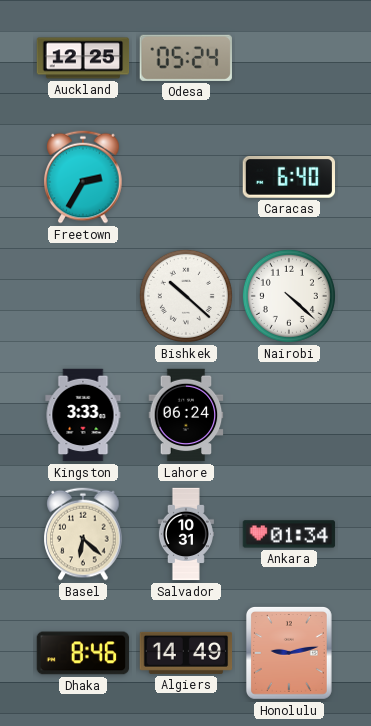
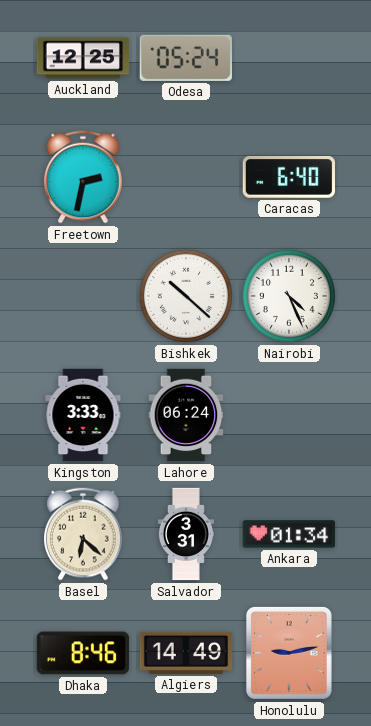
Freetown: 2:35 -> 2:32
Nairobi: 4:22 -> 4:26
Salvador: 10:31 -> 3:31
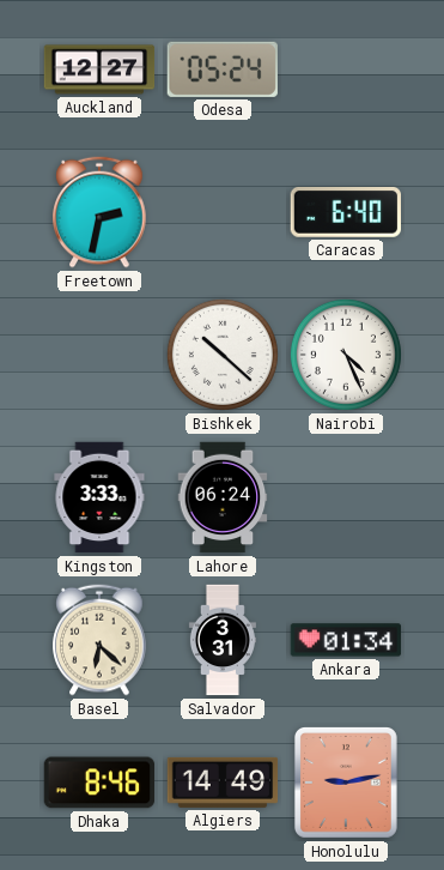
Auckland: 12:25 -> 12:27
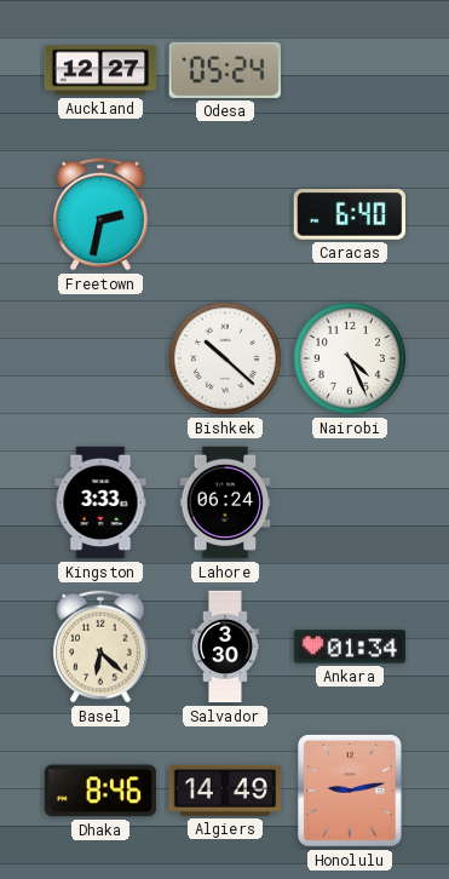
Salvador: 3:31 -> 3:30
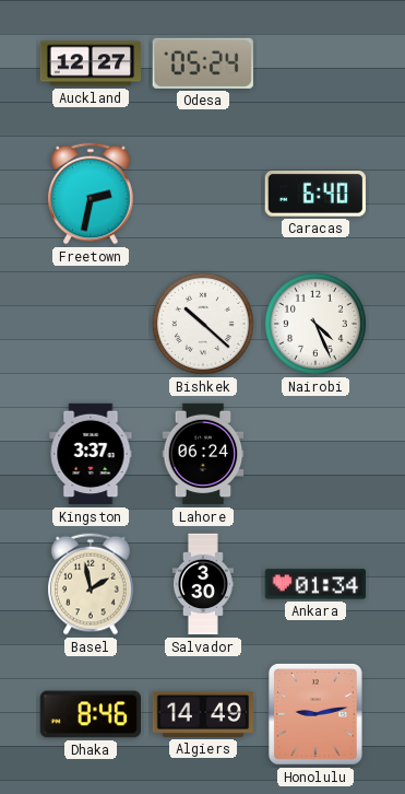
Kingston: 3:33 -> 3:37
Basel: 6:22 -> 1:58
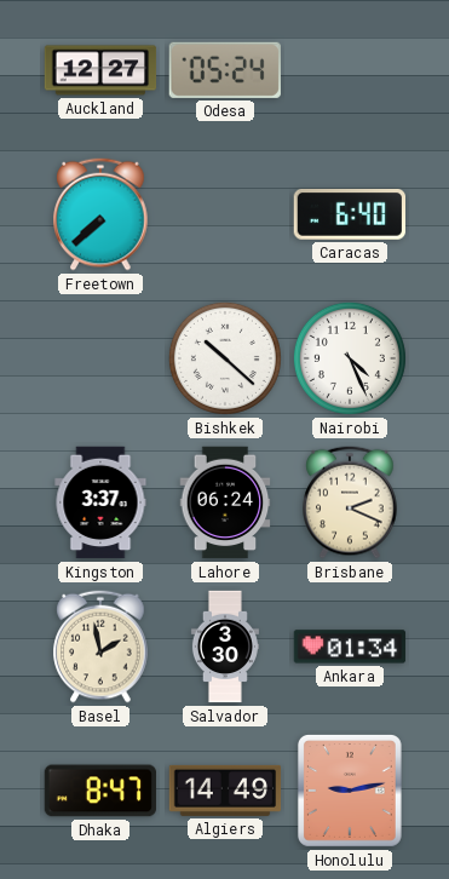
Freetown: 2:32 -> 7:38
Brisbane: none -> 2:19
Dhaka: 8:46 -> 8:47
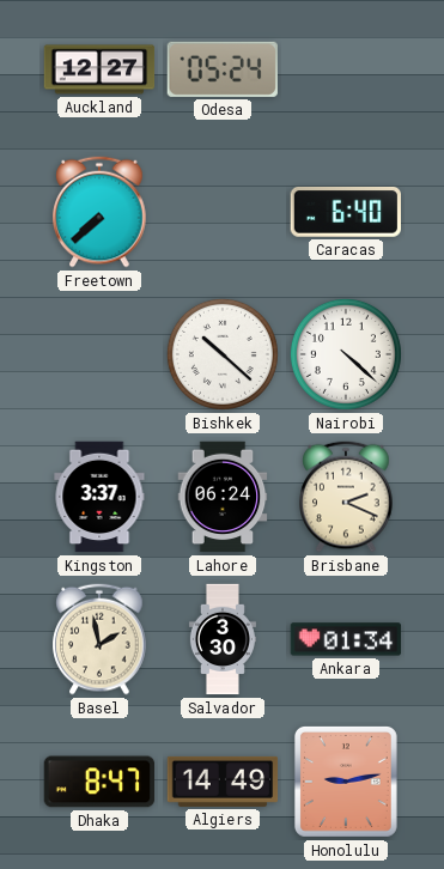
Nairobi: 4:26 -> 4:22
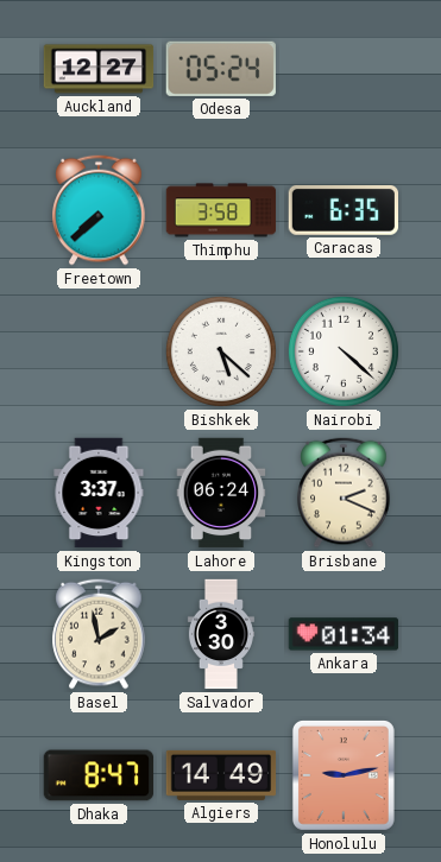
Thimphu: none -> 3:58
Caracas: 6:40 -> 6:35
Bishkek: 10:22 -> 5:22
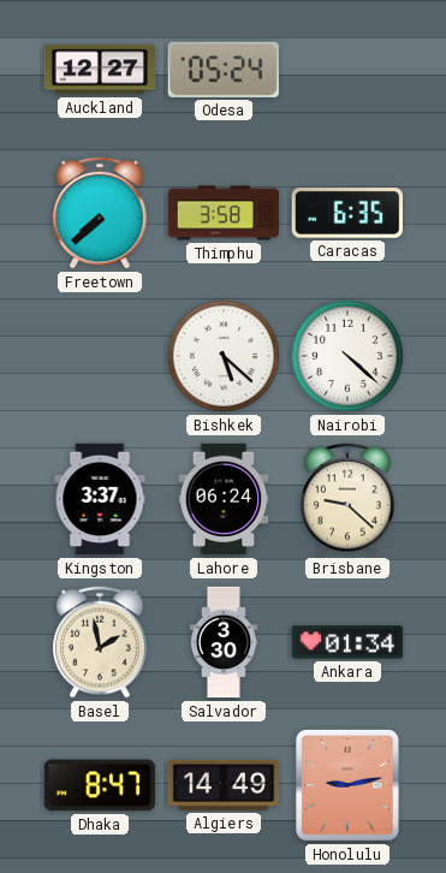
Brisbane: 2:19 -> 9:22
